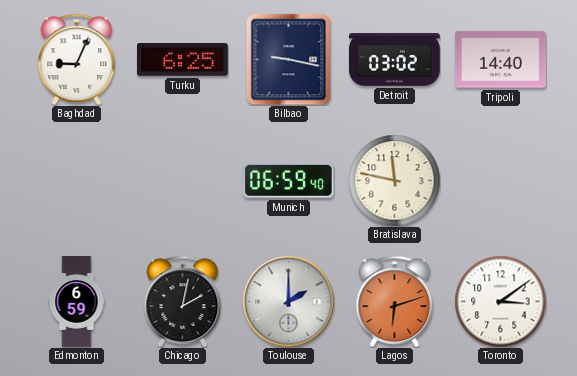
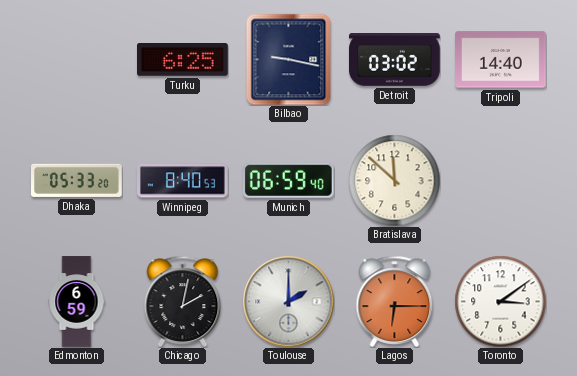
Baghdad: 9:04 -> none
Dhaka: none -> 05:33
Winnipeg: none -> 8:40
Bratislava: 11:47 -> 11:52
Lagos: 6:12 -> 6:15
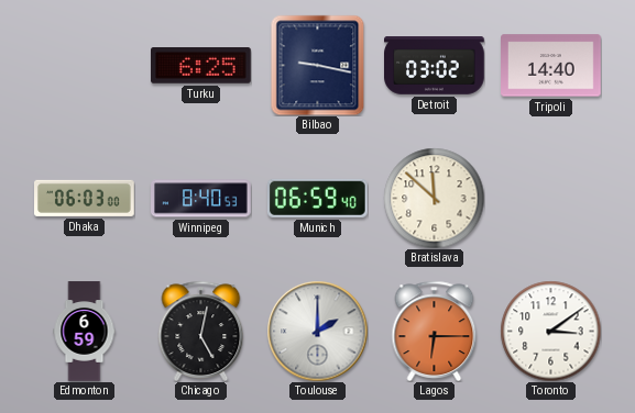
Dhaka: 05:33 -> 06:03
Chicago: 2:02 -> 5:02
